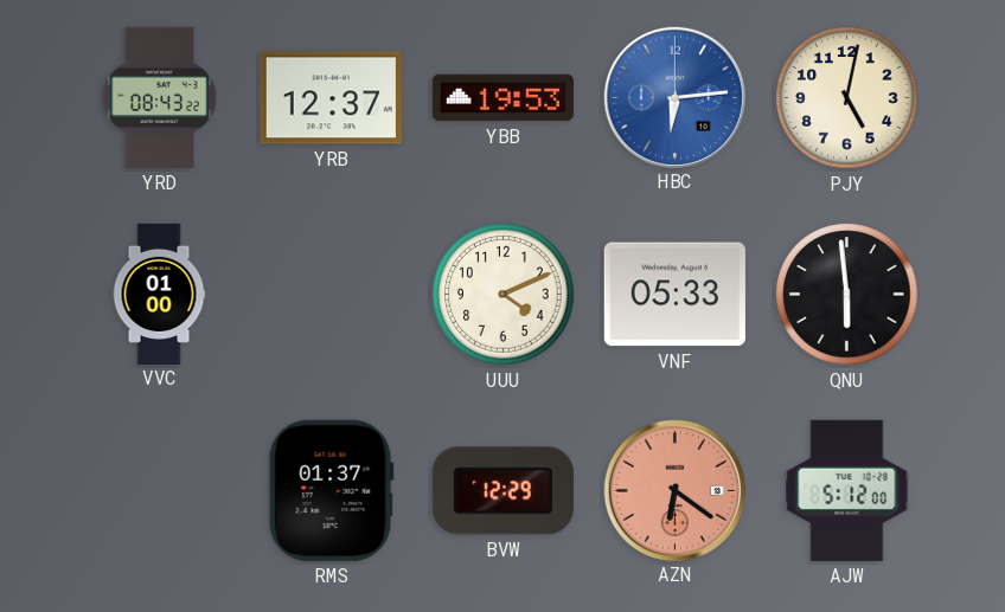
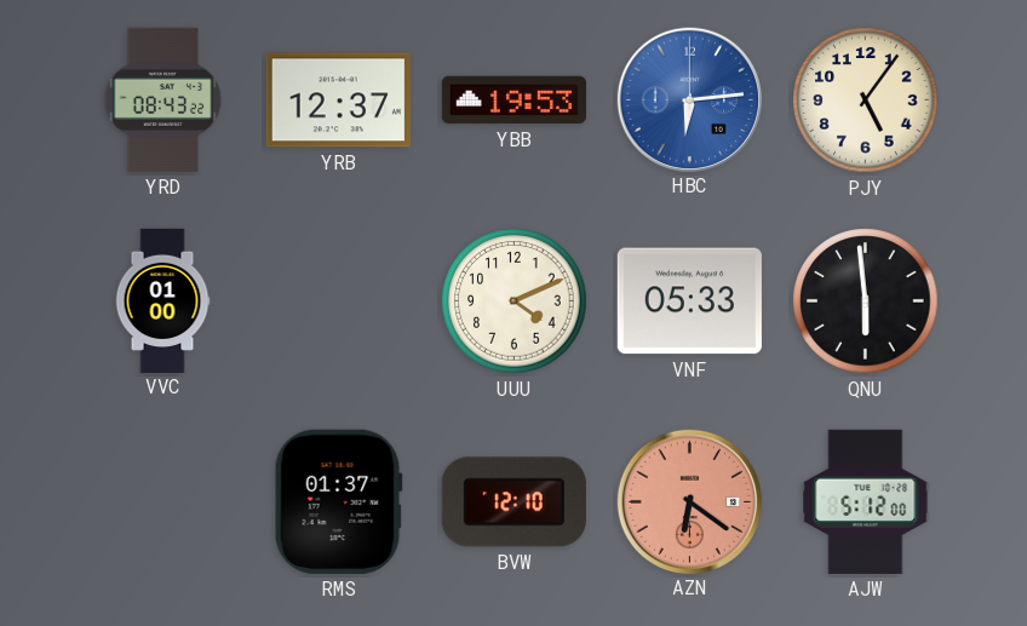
PJY: 5:02 -> 5:06
BVW: 12:29 -> 12:10
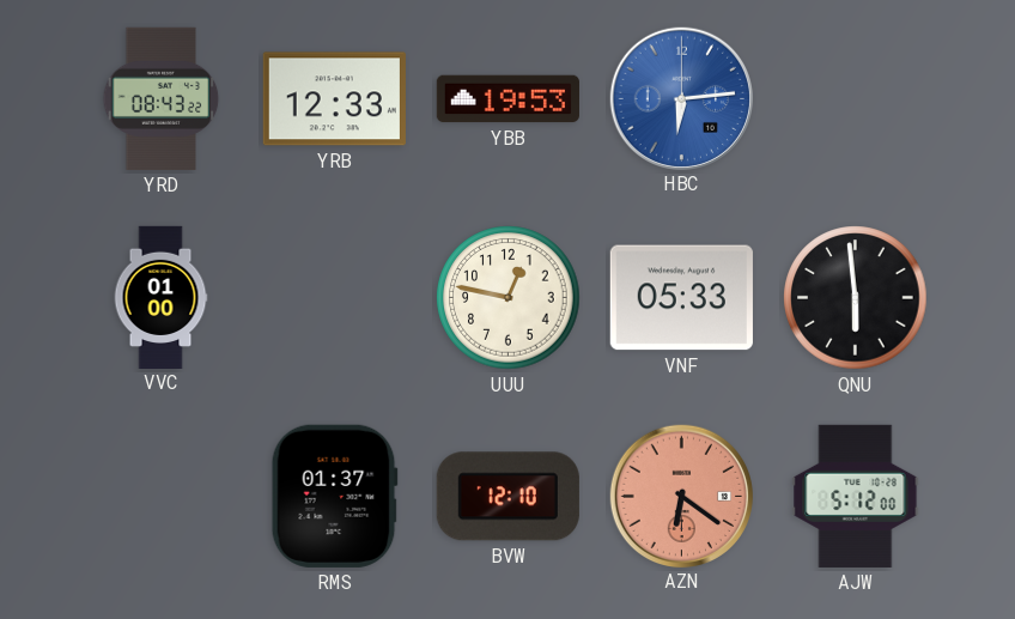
YRB: 12:37 -> 12:33
PJY: 5:06 -> none
UUU: 4:11 -> 12:47
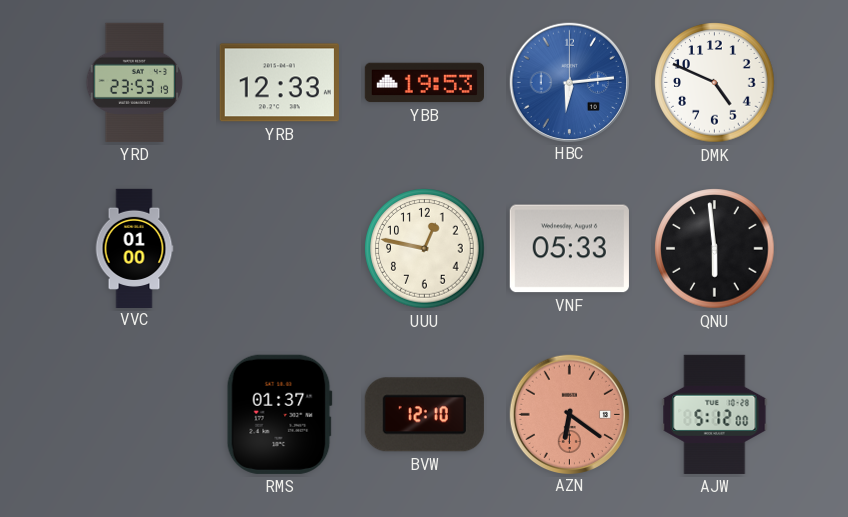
YRD: 08:43 -> 23:53
DMK: none -> 4:49
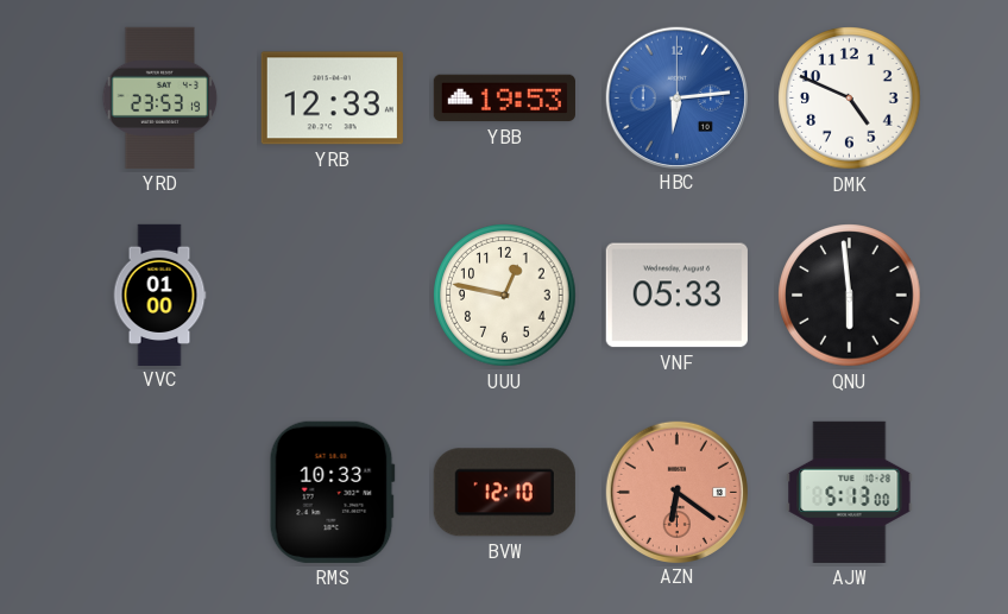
RMS: 01:37 -> 10:33
AJW: 5:12 -> 5:13
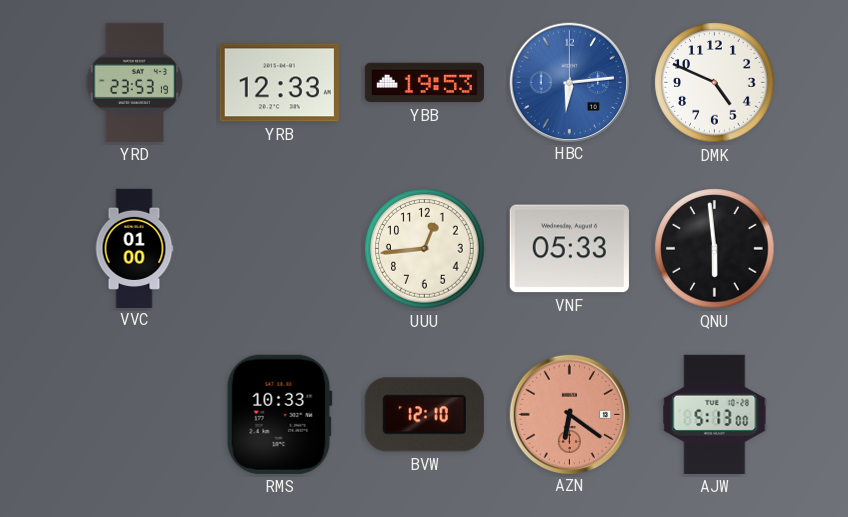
UUU: 12:47 -> 12:44
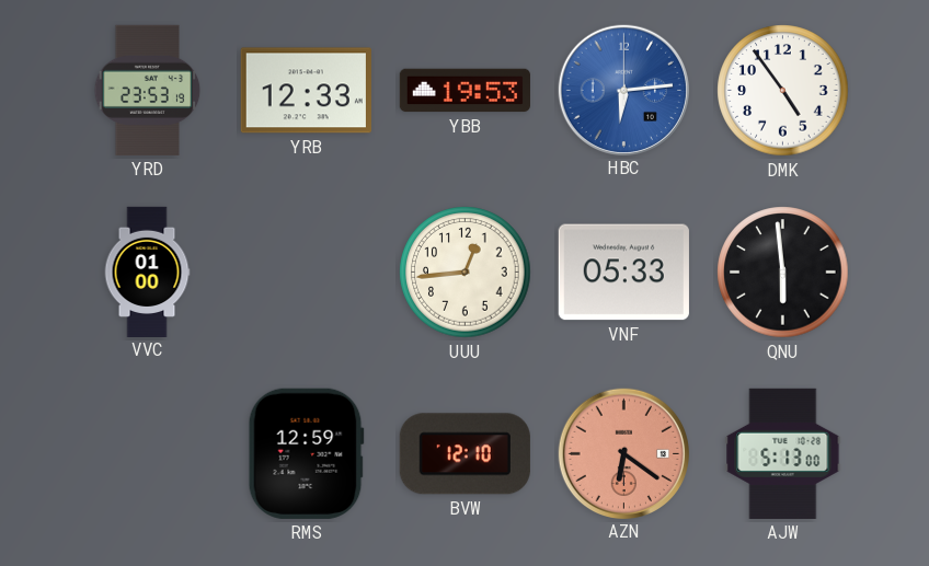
DMK: 4:49 -> 4:54
RMS: 10:33 -> 12:59
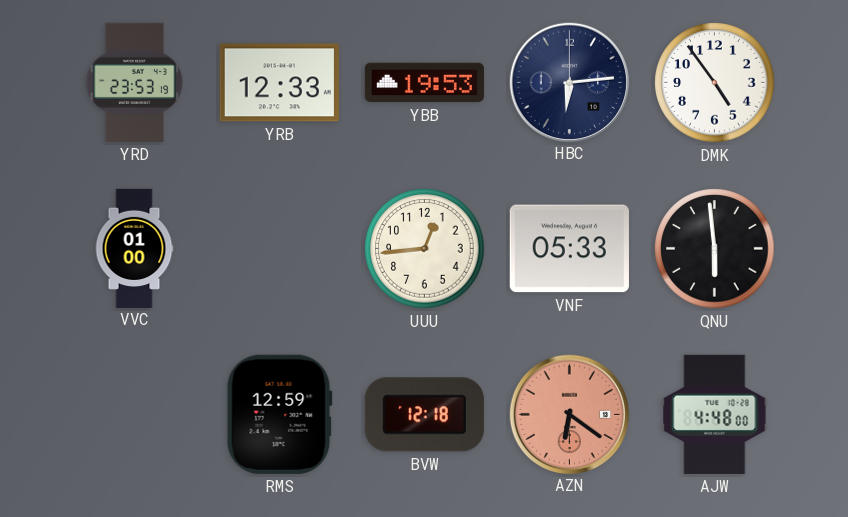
HBC dial: blue -> navy
BVW: 12:10 -> 12:18
AJW: 5:13 -> 4:48
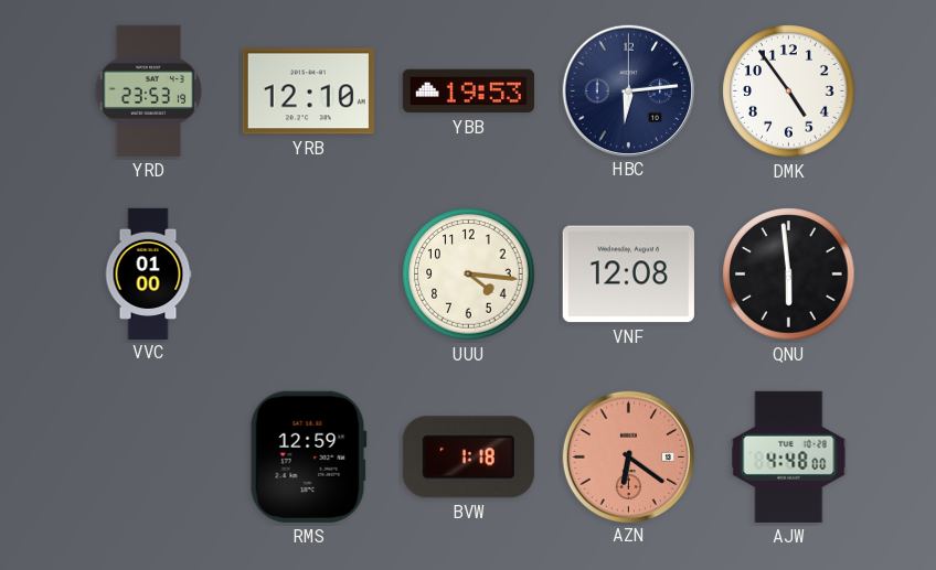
YRB: 12:33 -> 12:10
UUU: 12:44 -> 4:16
VNF: 05:33 -> 12:08
BVW: 12:18 -> 1:18
